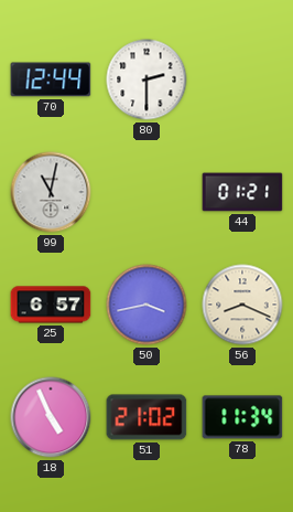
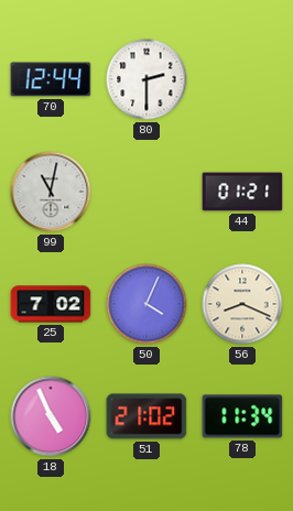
25: 6:57 -> 7:02
50: 3:43 -> 4:04
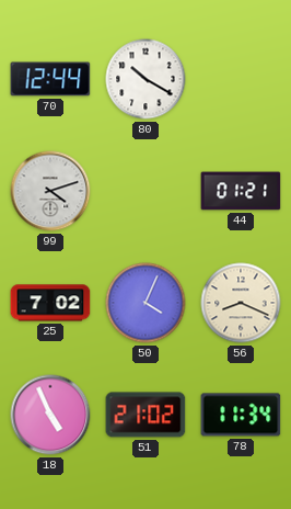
80: 2:30 -> 10:20
99: 11:02 -> 4:12
